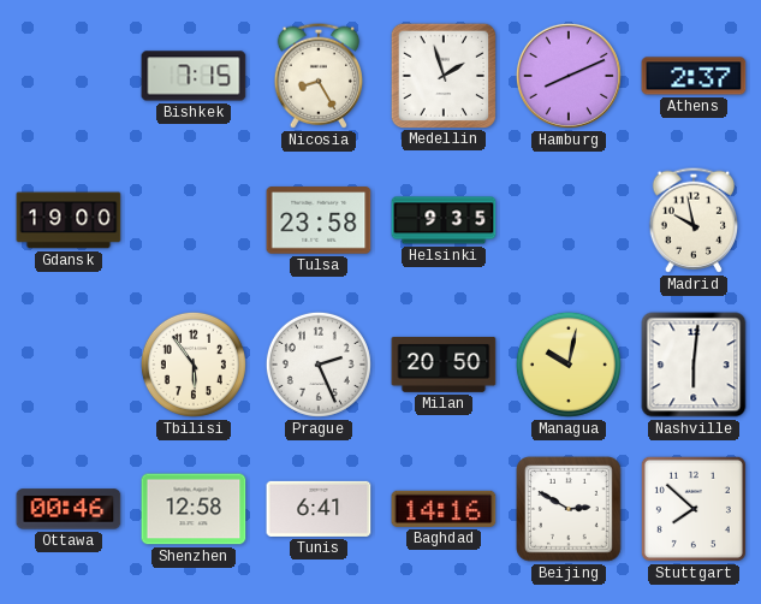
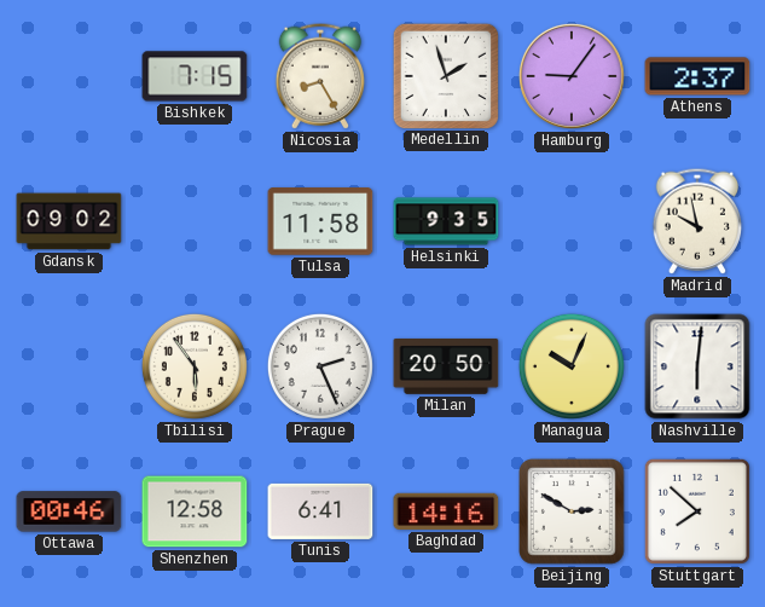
Hamburg: 8:11 -> 9:06
Gdansk: 19:00 -> 09:02
Tulsa: 23:58 -> 11:58
Managua: 10:02 -> 10:04
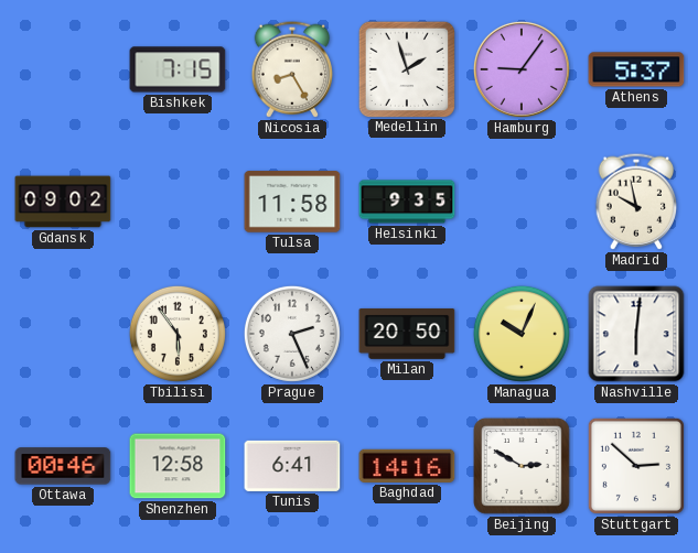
Athens: 2:37 -> 5:37
Stuttgart: 7:52 -> 2:52
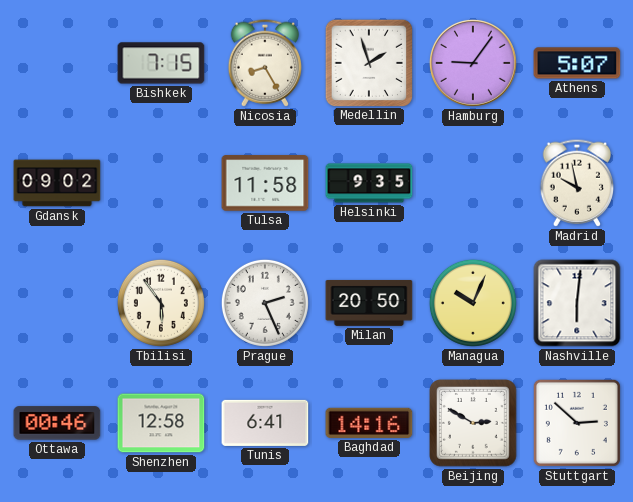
Athens: 5:37 -> 5:07
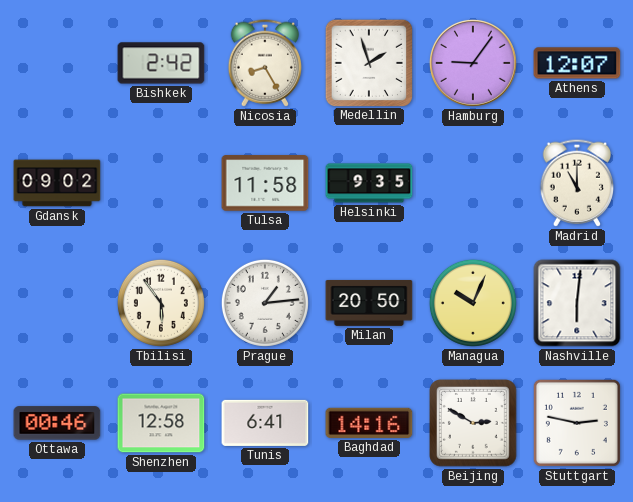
Bishkek: 7:15 -> 2:42
Athens: 5:07 -> 12:07
Madrid: 9:58 -> 11:00
Prague: 2:26 -> 1:14
Stuttgart: 2:52 -> 2:47
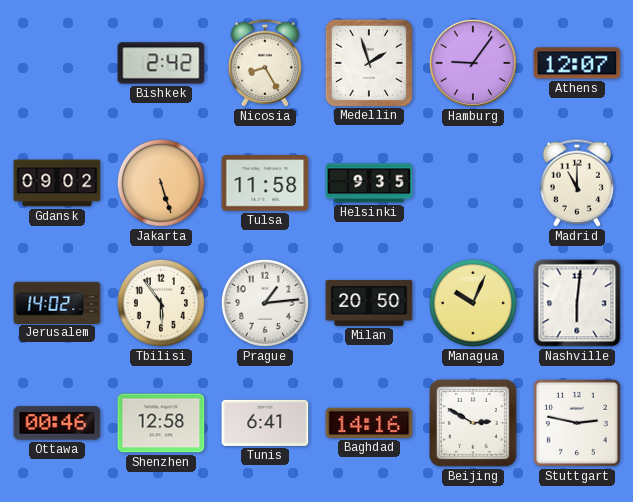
Jakarta: none -> 5:27
Jerusalem: none -> 14:02
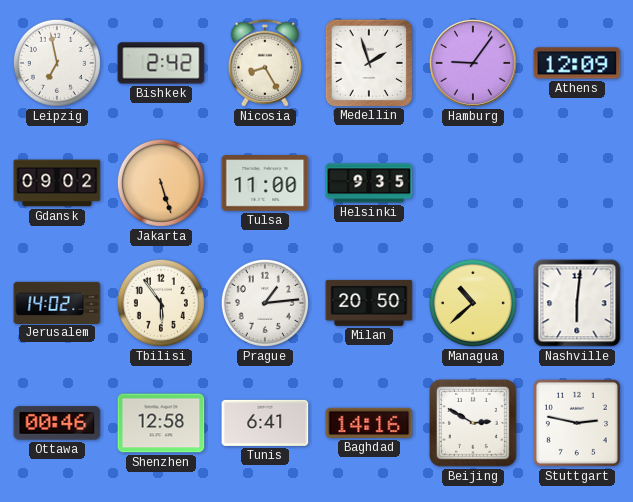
Leipzig: none -> 6:58
Athens: 12:07 -> 12:09
Tulsa: 11:58 -> 11:00
Madrid: 11:00 -> none
Managua: 10:04 -> 10:38
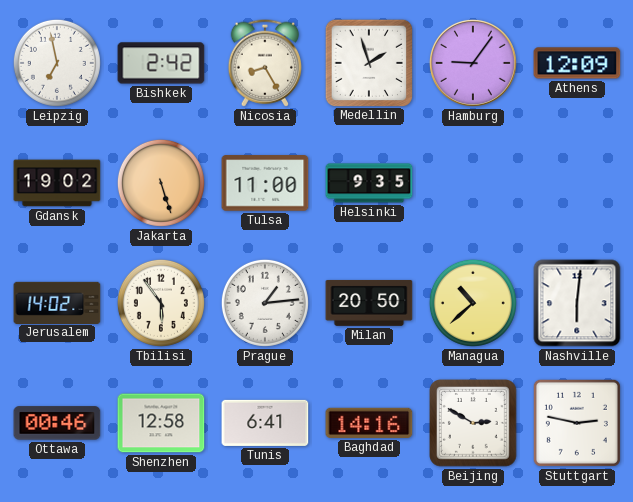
Gdansk: 09:02 -> 19:02
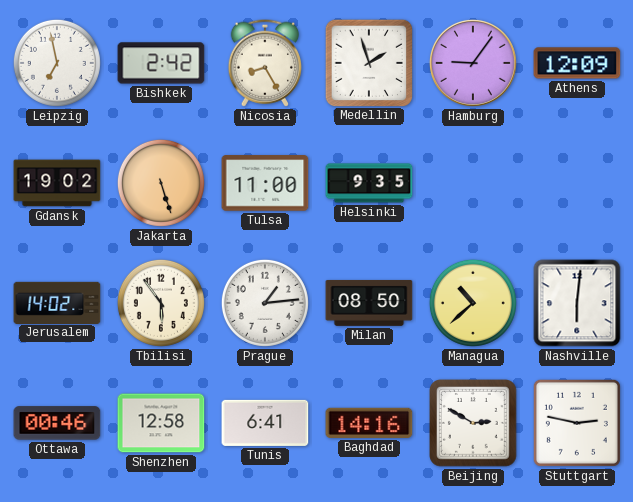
Milan: 20:50 -> 08:50
